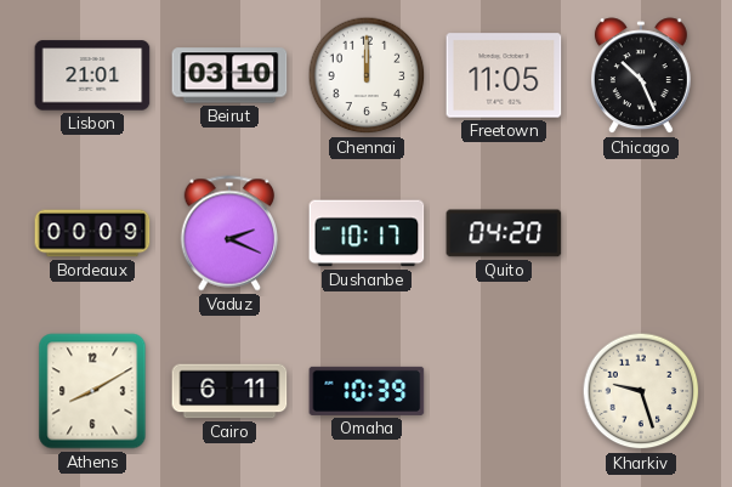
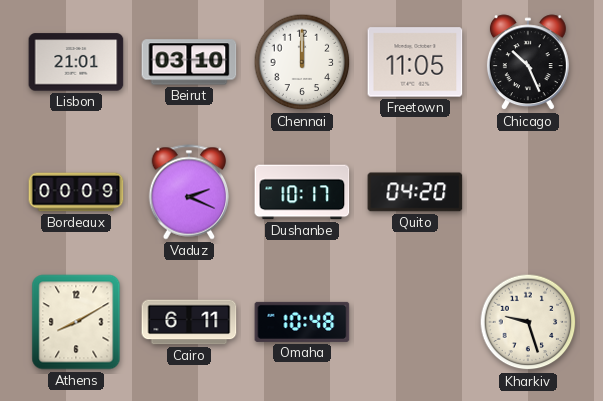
Omaha: 10:39 -> 10:48
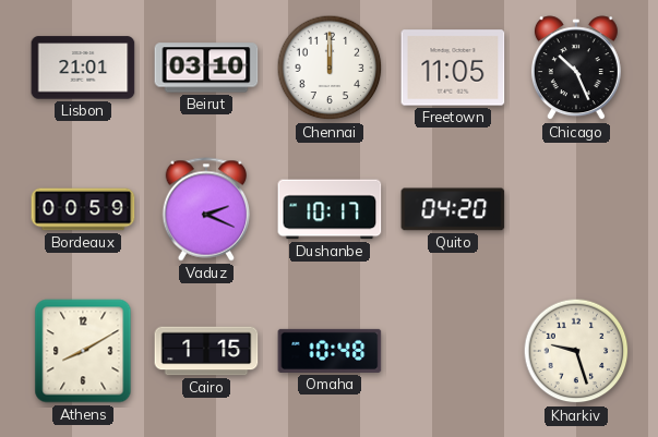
Bordeaux: 00:09 -> 00:59
Cairo: 6:11 -> 1:15
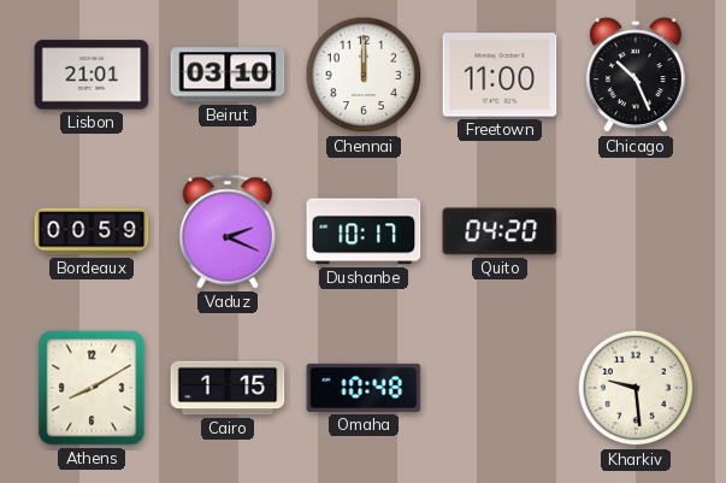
Freetown: 11:05 -> 11:00
Kharkiv: 9:27 -> 9:29
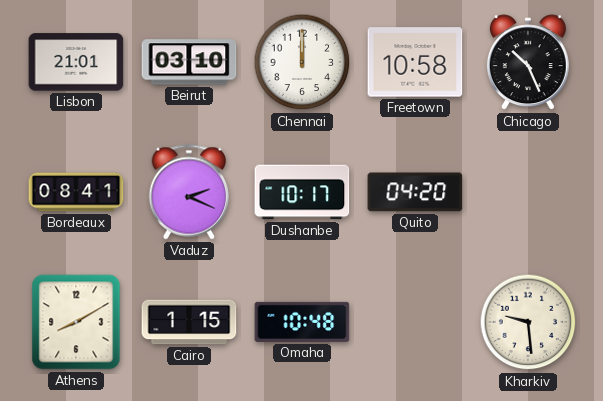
Freetown: 11:00 -> 10:58
Bordeaux: 00:59 -> 08:41
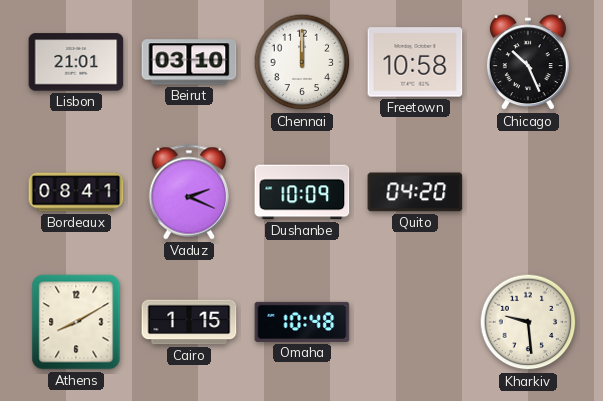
Dushanbe: 10:17 -> 10:09
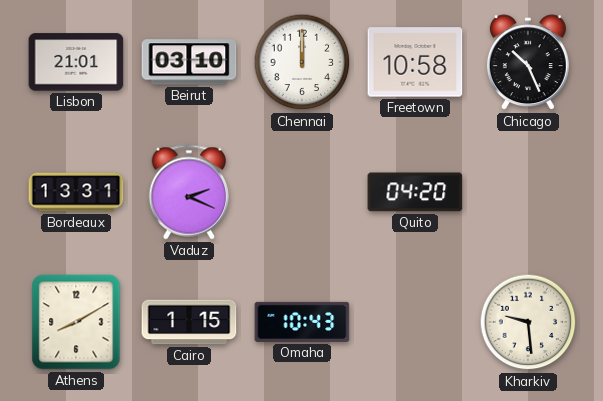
Bordeaux: 08:41 -> 13:31
Dushanbe: 10:09 -> none
Omaha: 10:48 -> 10:43
